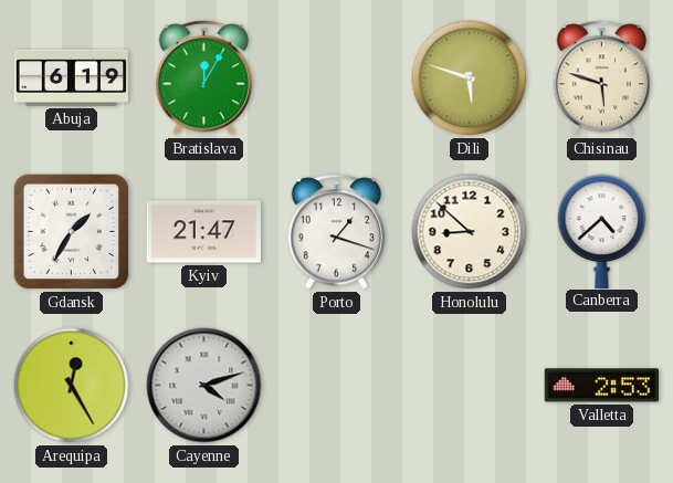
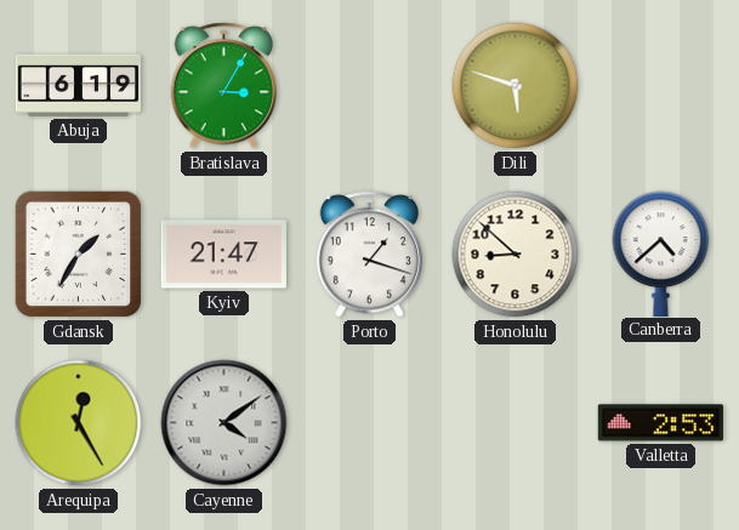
Bratislava: 12:05 -> 3:05
Chisinau: 5:48 -> none
Cayenne: 4:12 -> 4:09
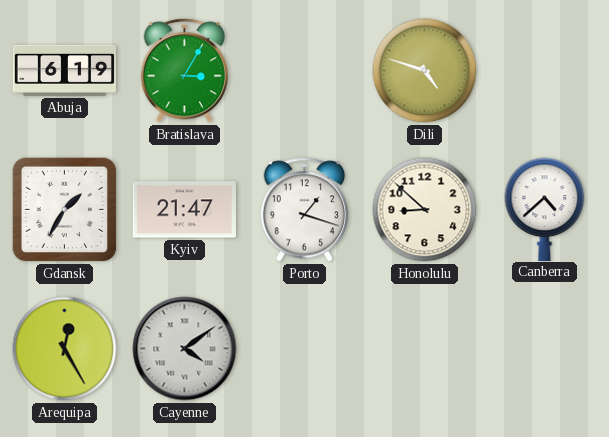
Dili: 5:48 -> 4:48
Valletta: 2:53 -> none
